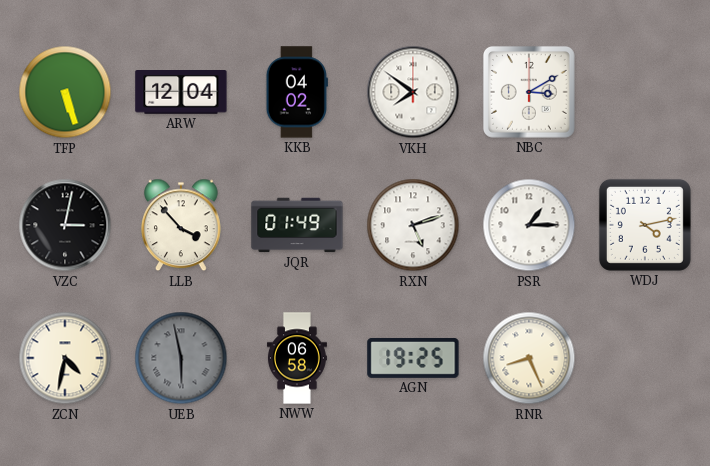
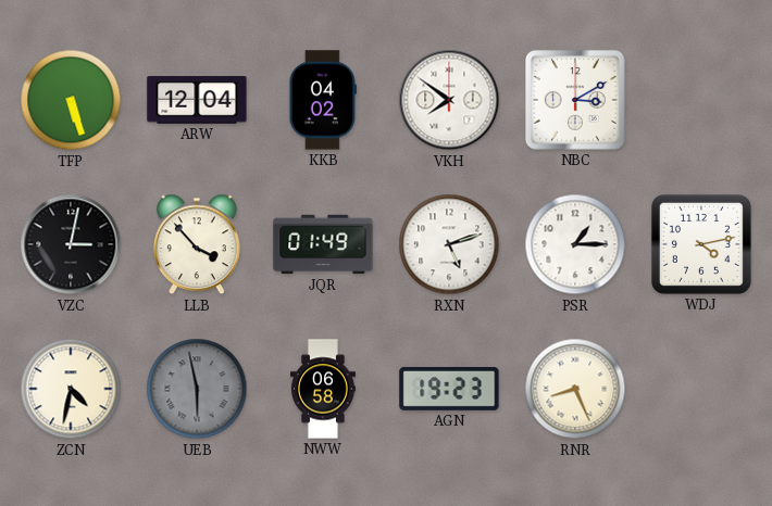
AGN: 19:25 -> 19:23
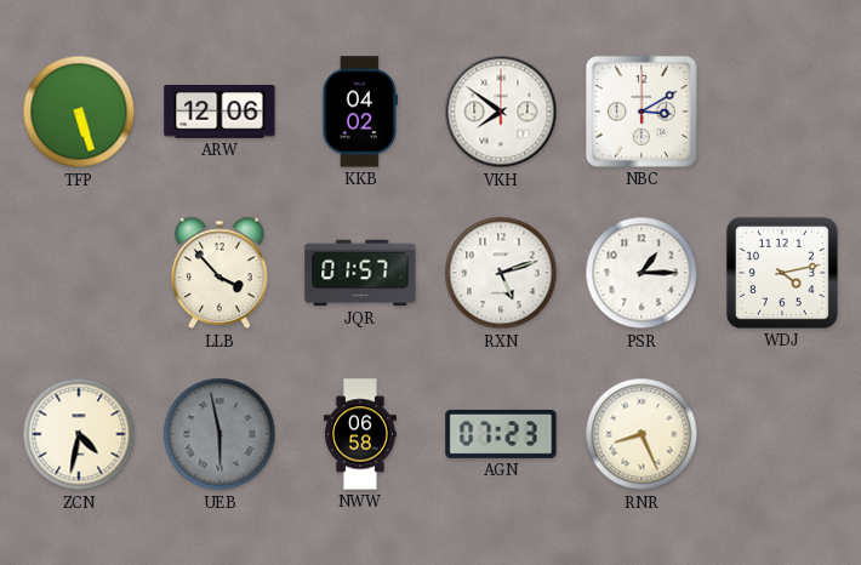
ARW: 12:04 -> 12:06
VZC: 3:02 -> none
JQR: 01:49 -> 01:57
AGN: 19:23 -> 07:23
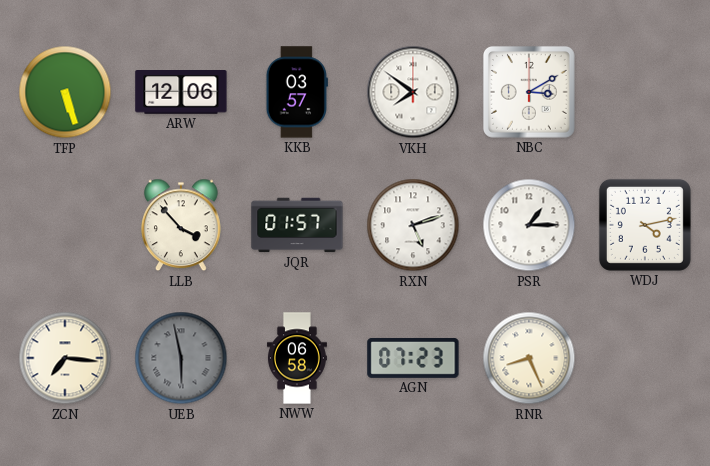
KKB: 04:02 -> 03:57
ZCN: 4:32 -> 7:16
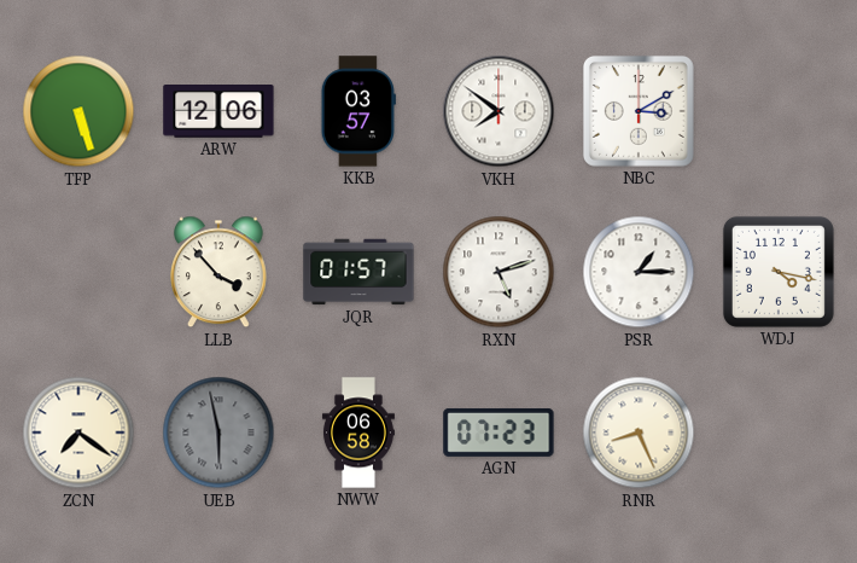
WDJ: 4:13 -> 4:17
ZCN: 7:16 -> 7:21
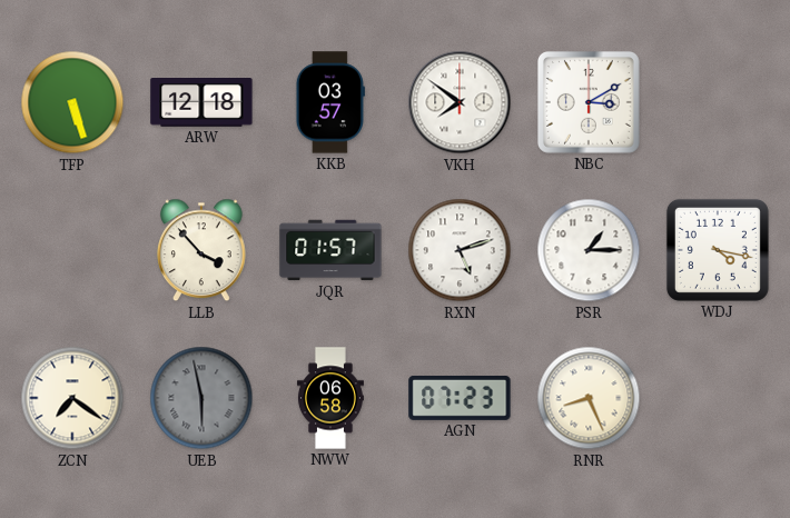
ARW: 12:06 -> 12:18
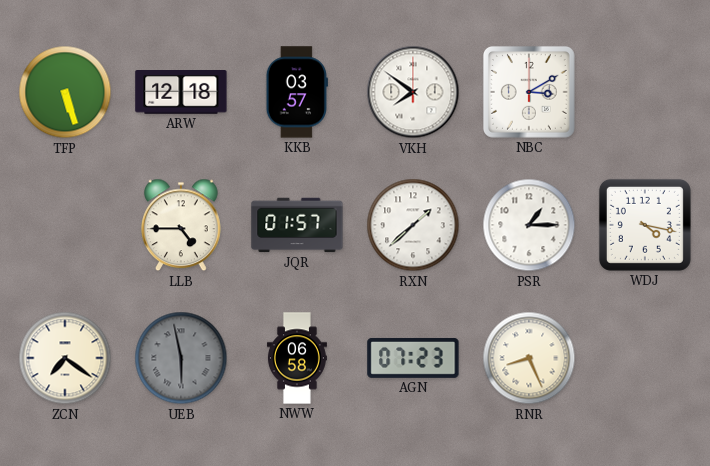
LLB: 3:53 -> 4:45
RXN: 5:12 -> 1:38
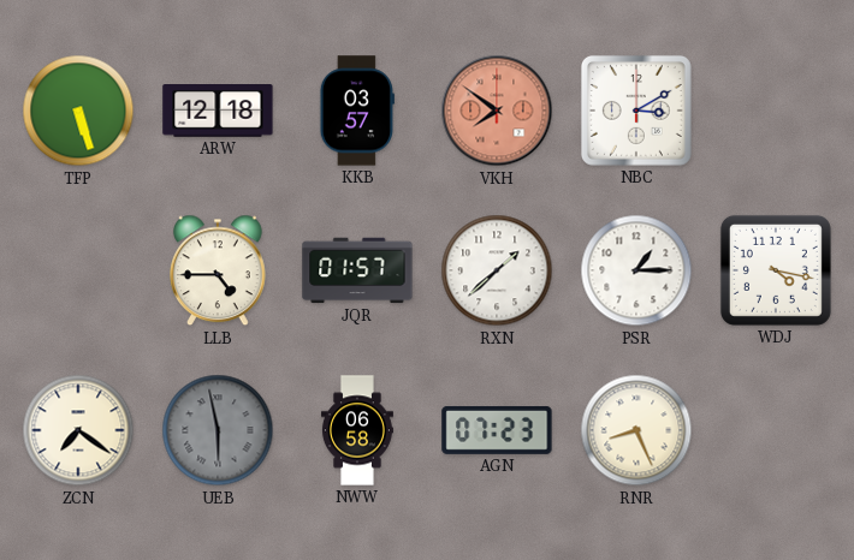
VKH dial: white -> salmon
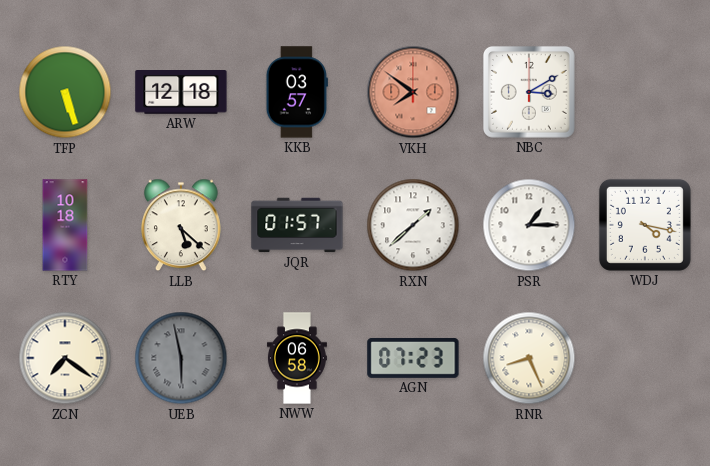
RTY: none -> 10:18
LLB: 4:45 -> 5:22
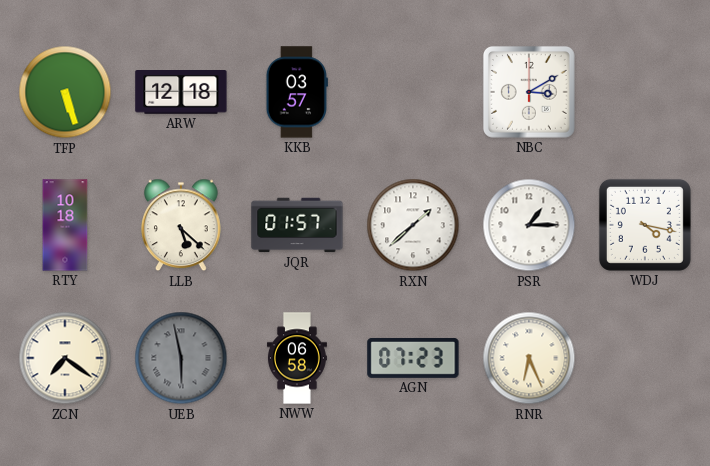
VKH: 7:51 -> none
RNR: 8:26 -> 6:26
